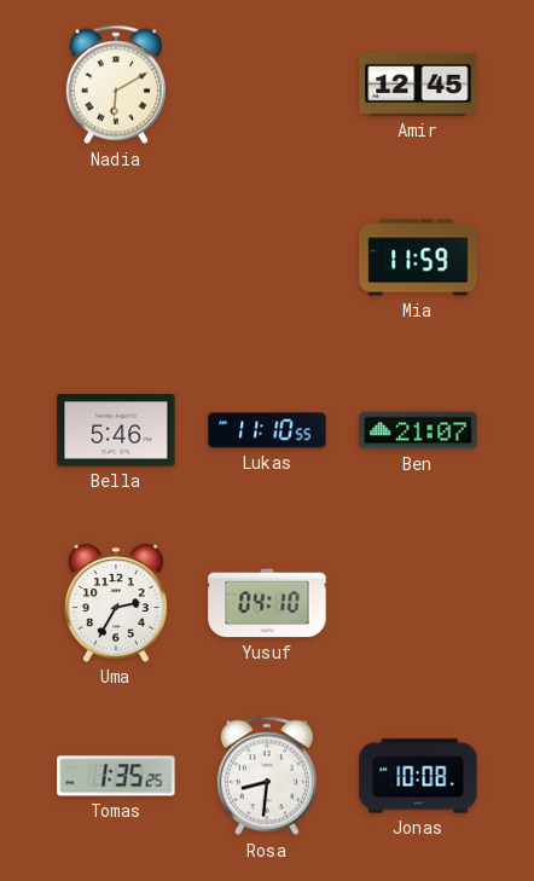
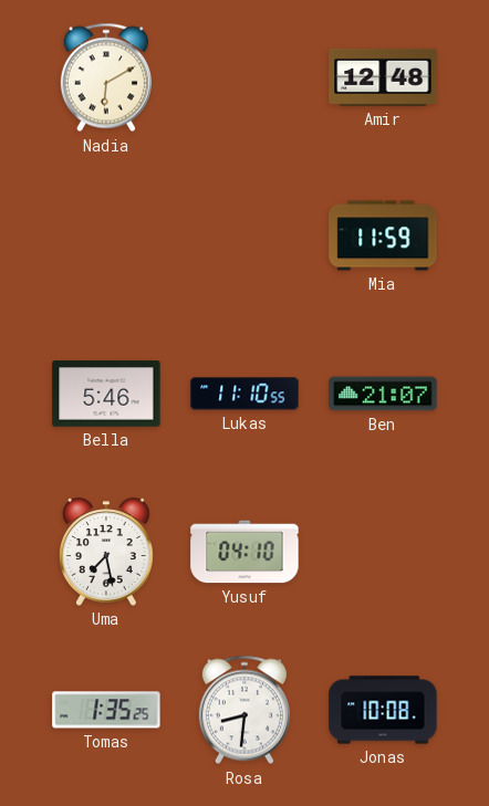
Amir: 12:45 -> 12:48
Uma: 2:35 -> 7:28
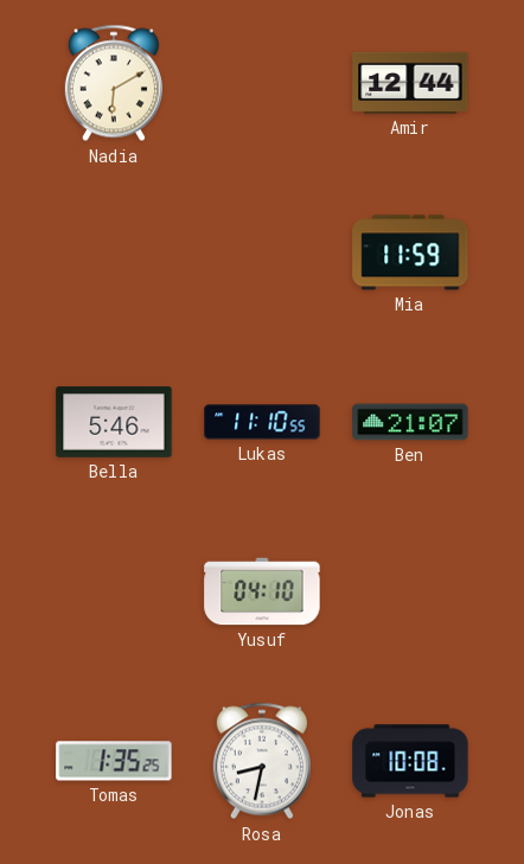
Amir: 12:48 -> 12:44
Uma: 7:28 -> none
Rosa: 8:31 -> 8:32
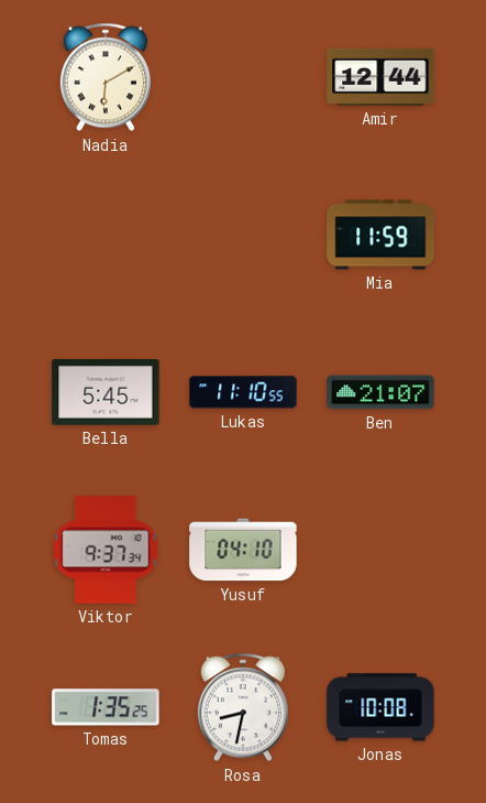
Bella: 5:46 -> 5:45
Viktor: none -> 9:37
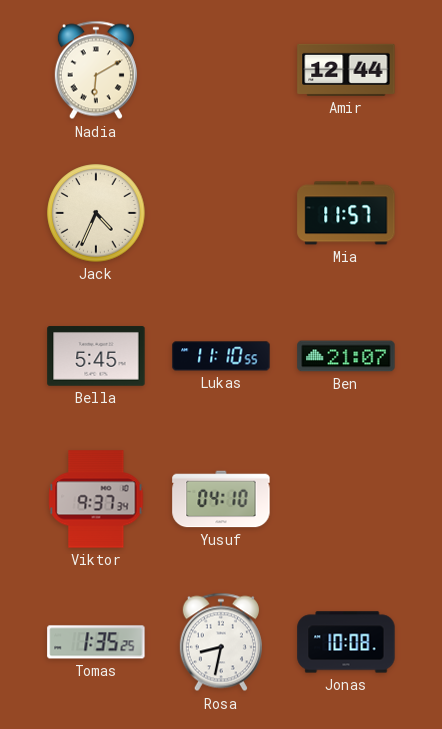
Jack: none -> 4:34
Mia: 11:59 -> 11:57
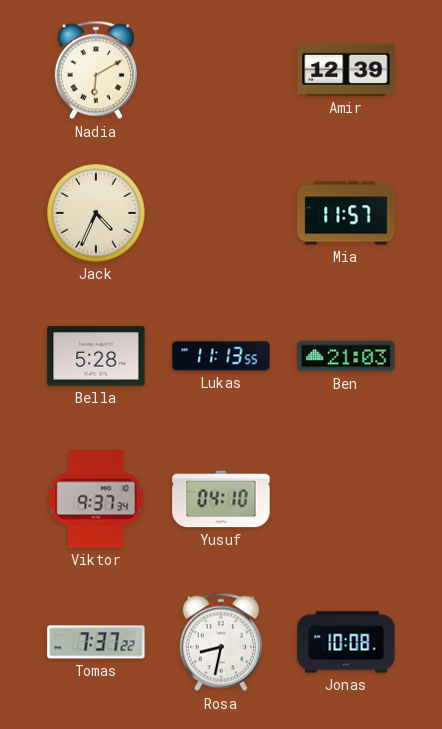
Amir: 12:44 -> 12:39
Bella: 5:45 -> 5:28
Lukas: 11:10 -> 11:13
Ben: 21:07 -> 21:03
Tomas: 1:35 -> 7:37
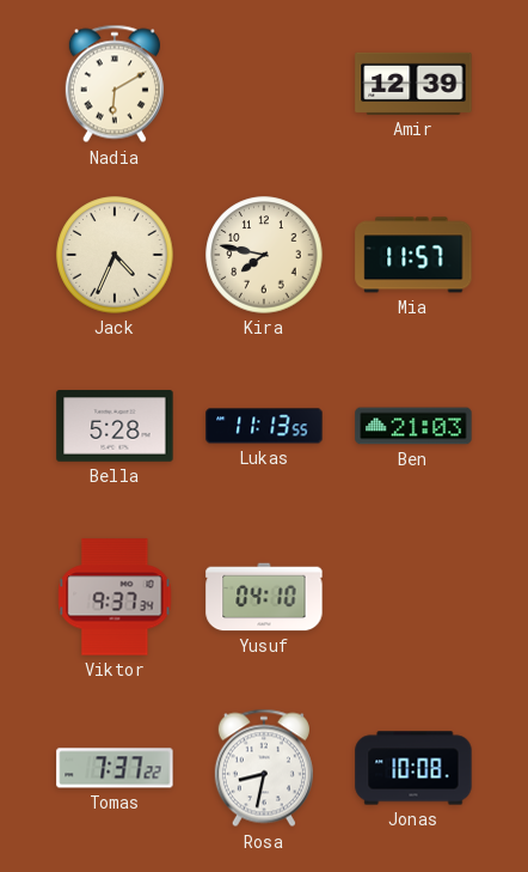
Kira: none -> 7:47
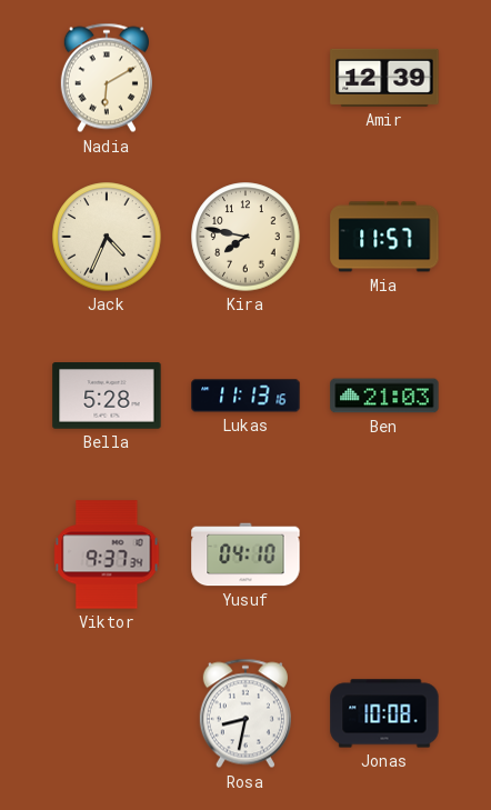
Lukas: 11:13:55 -> 11:13:16
Tomas: 7:37 -> none
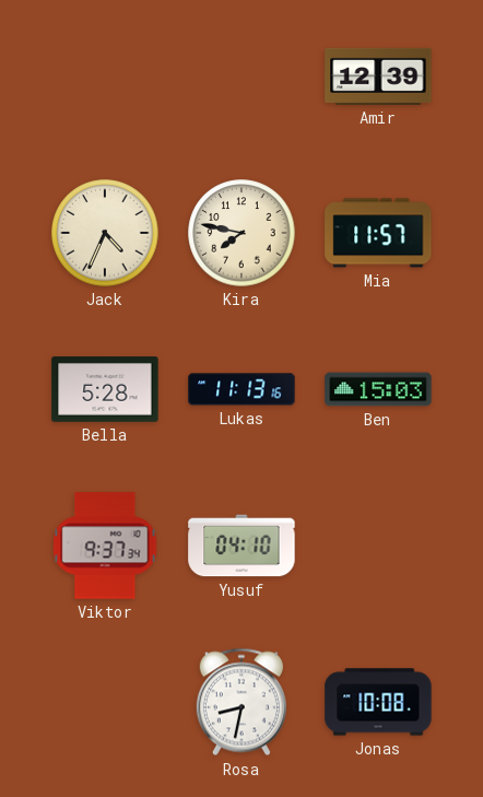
Nadia: 6:10 -> none
Ben: 21:03 -> 15:03
